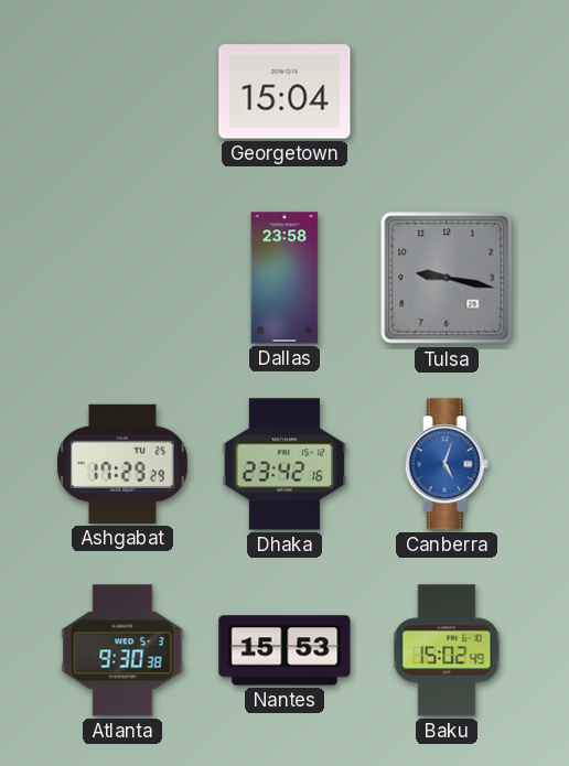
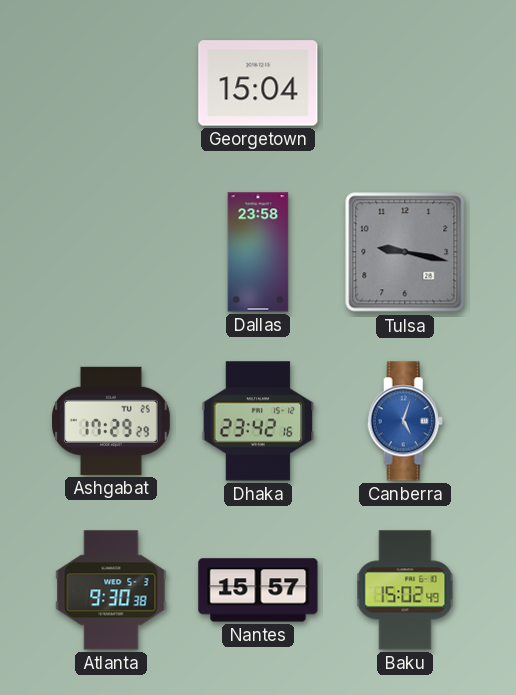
Nantes: 15:53 -> 15:57
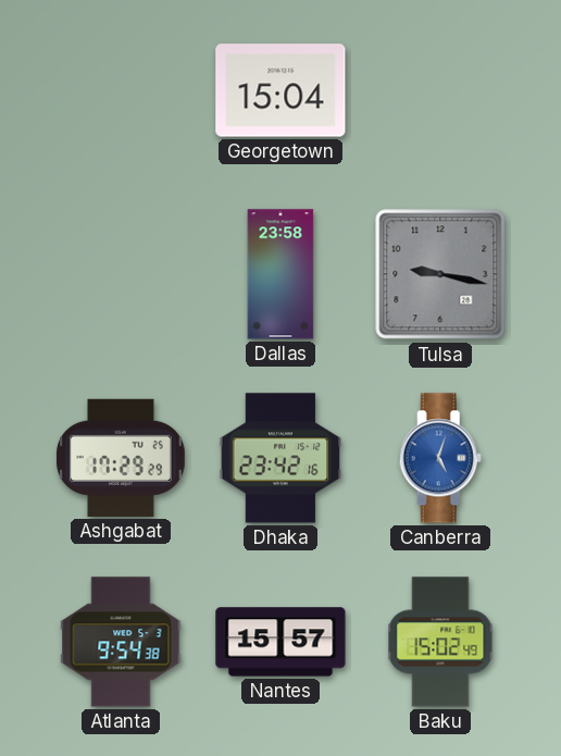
Atlanta: 9:30 -> 9:54
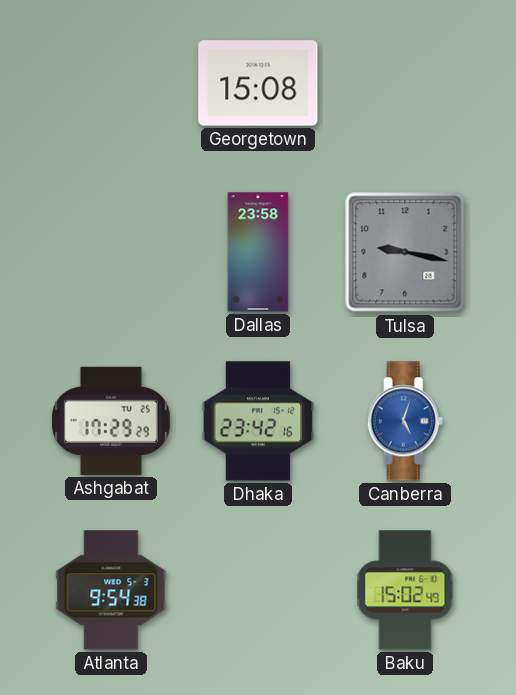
Georgetown: 15:04 -> 15:08
Nantes: 15:57 -> none
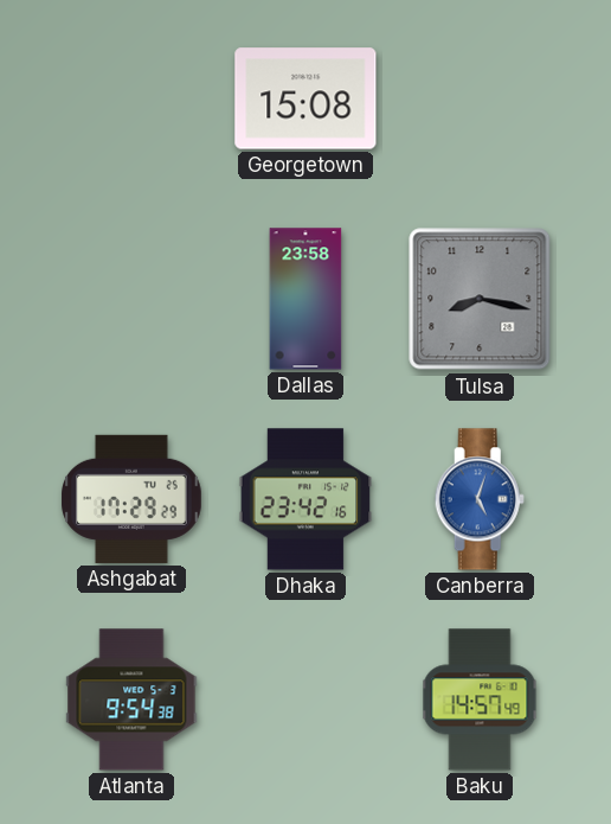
Tulsa: 9:17 -> 8:17
Baku: 15:02 -> 14:57
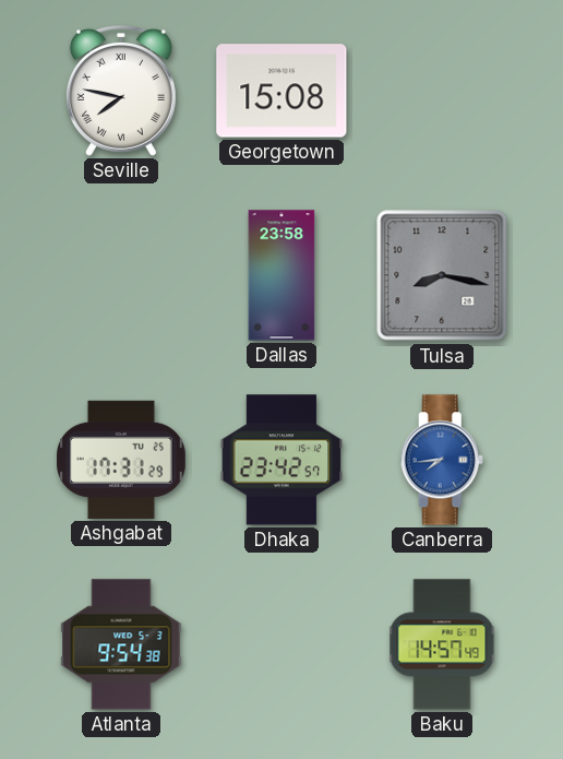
Seville: none -> 7:47
Ashgabat: 17:29 -> 17:31
Dhaka: 23:42:16 -> 23:42:57
Canberra: 5:03 -> 7:44
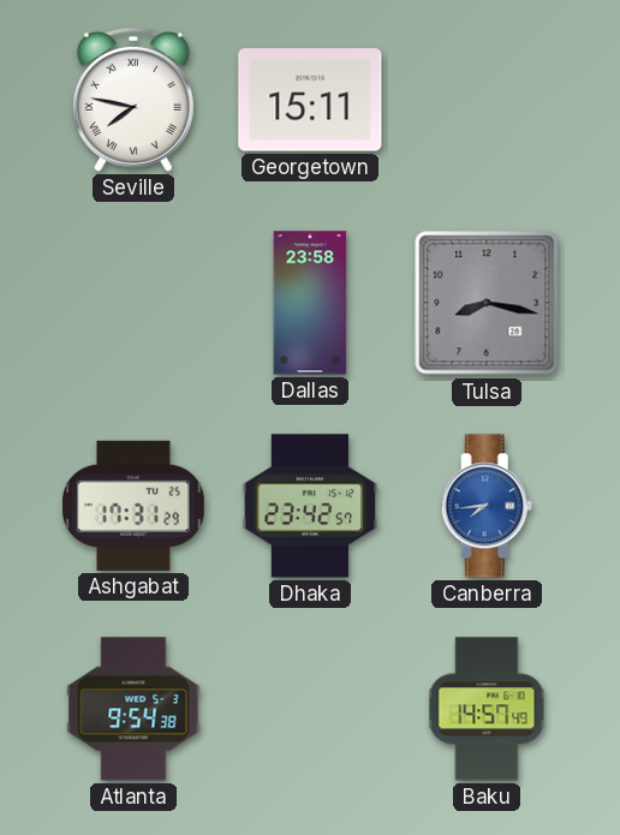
Georgetown: 15:08 -> 15:11
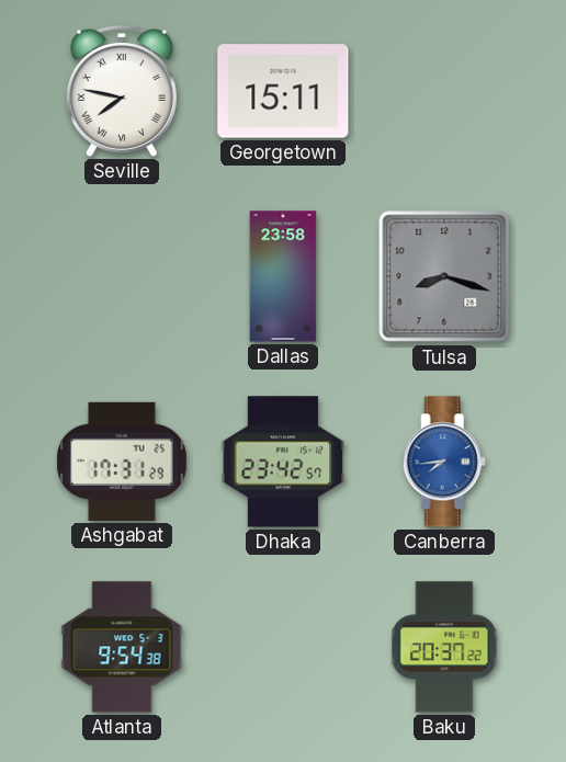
Tulsa: 8:17 -> 8:18
Baku: 14:57 -> 20:37
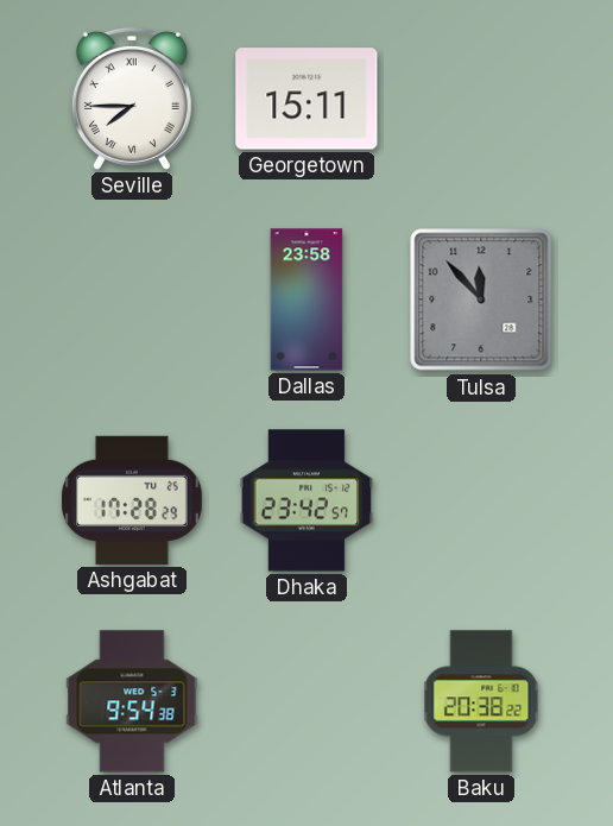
Seville: 7:47 -> 7:45
Tulsa: 8:18 -> 11:53
Ashgabat: 17:31 -> 17:28
Canberra: 7:44 -> none
Baku: 20:37 -> 20:38
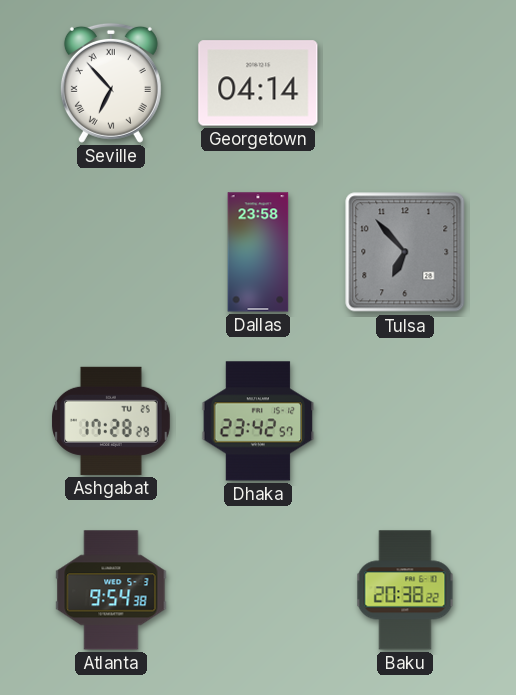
Seville: 7:45 -> 6:53
Georgetown: 15:11 -> 04:14
Tulsa: 11:53 -> 6:53
